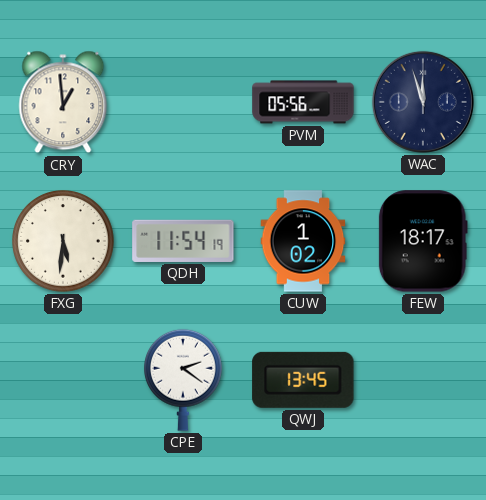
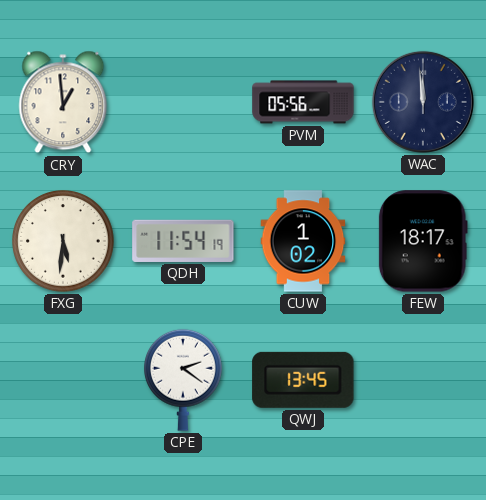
WAC: 11:57 -> 11:59
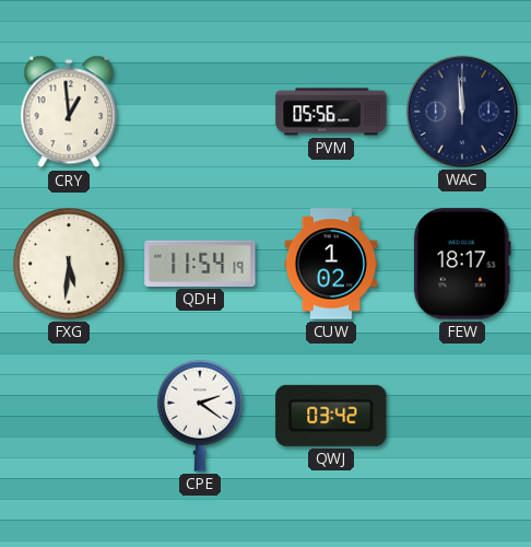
QWJ: 13:45 -> 03:42
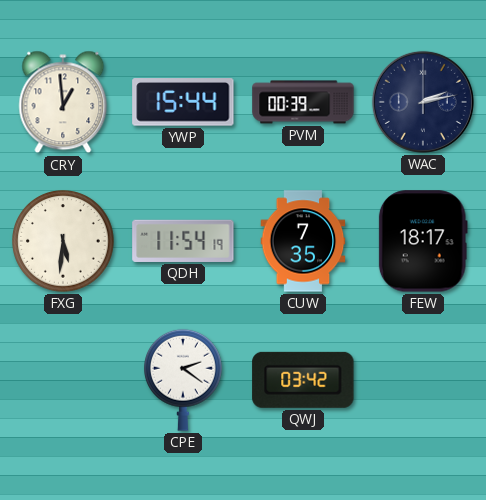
YWP: none -> 15:44
PVM: 05:56 -> 00:39
WAC: 11:59 -> 2:13
CUW: 1:02 -> 7:35
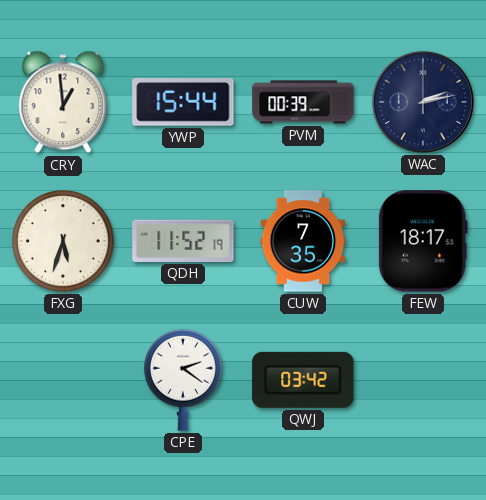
FXG: 5:31 -> 5:33
QDH: 11:54 -> 11:52
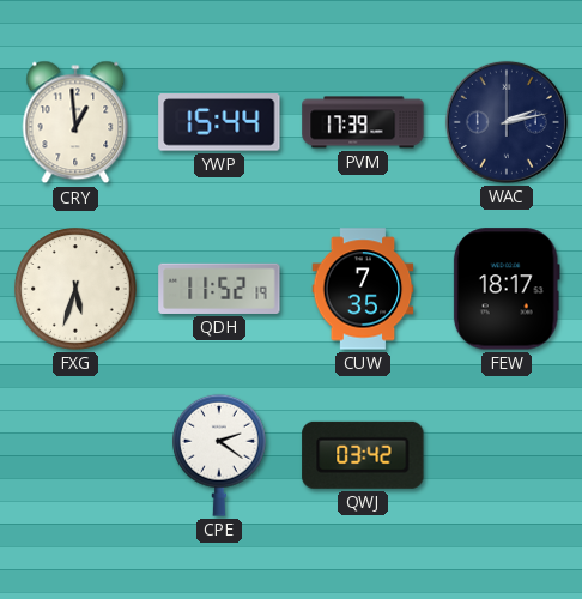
PVM: 00:39 -> 17:39
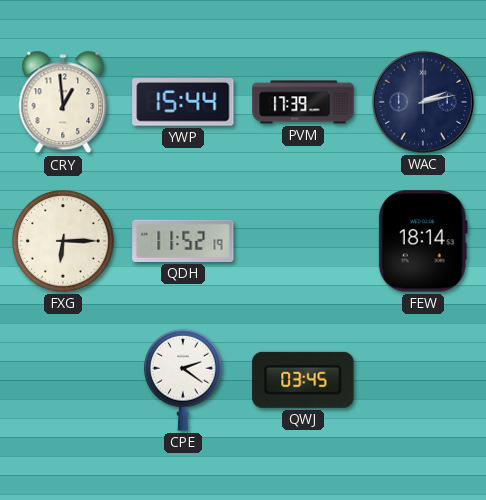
FXG: 5:33 -> 6:15
CUW: 7:35 -> none
FEW: 18:17 -> 18:14
QWJ: 03:42 -> 03:45
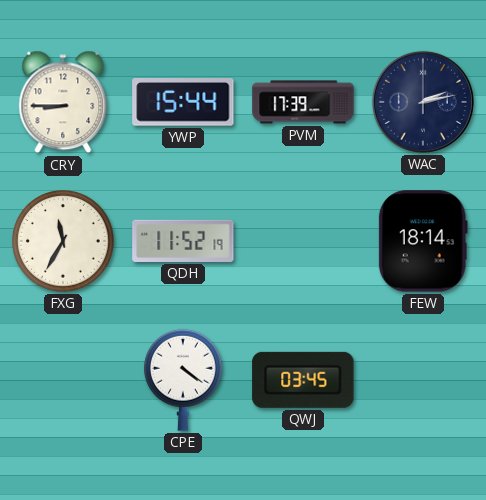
CRY: 12:59 -> 8:45
FXG: 6:15 -> 11:35
CPE: 2:21 -> 4:21
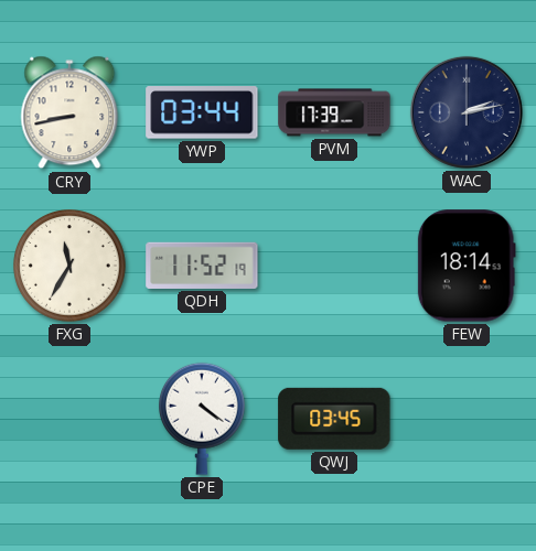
CRY: 8:45 -> 8:43
YWP: 15:44 -> 03:44
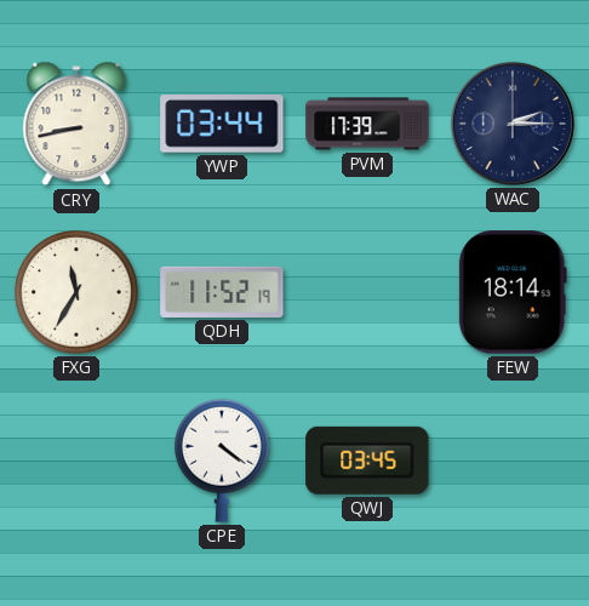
WAC: 2:13 -> 2:15
